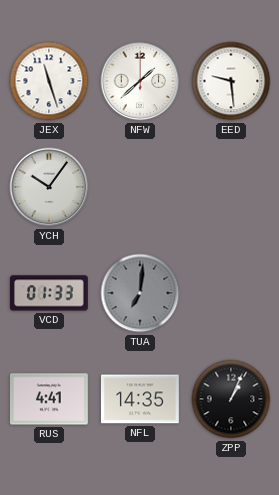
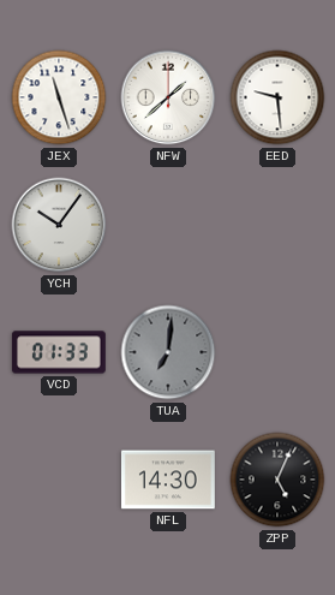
RUS: 4:41 -> none
NFL: 14:35 -> 14:30
ZPP: 1:04 -> 5:04
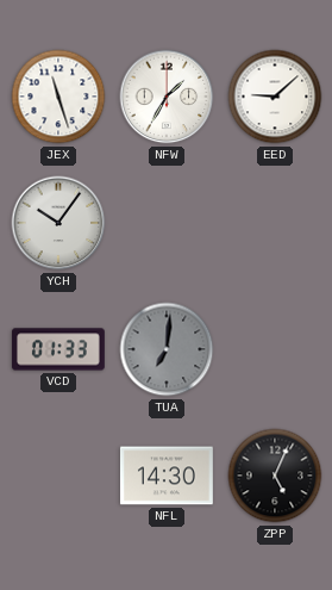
NFW: 1:38 -> 1:35
EED: 9:29 -> 9:08
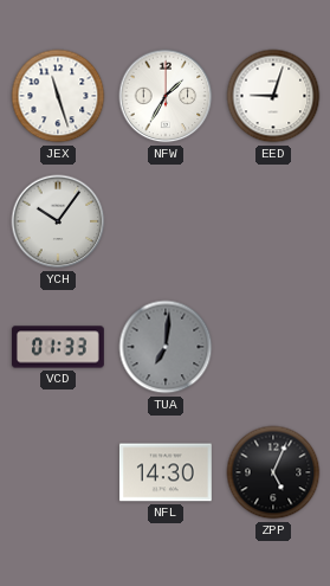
EED: 9:08 -> 9:03
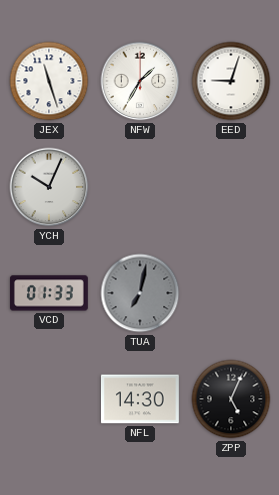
YCH: 10:06 -> 10:04
TUA: 7:01 -> 7:02
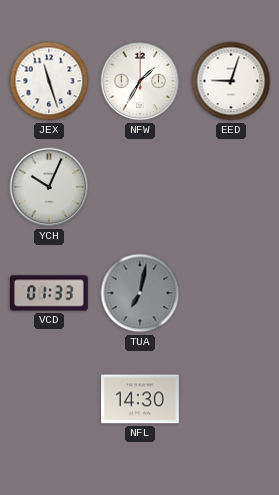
ZPP: 5:04 -> none
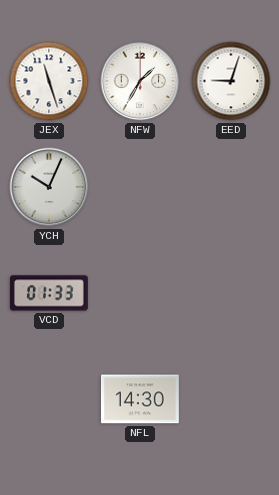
TUA: 7:02 -> none
